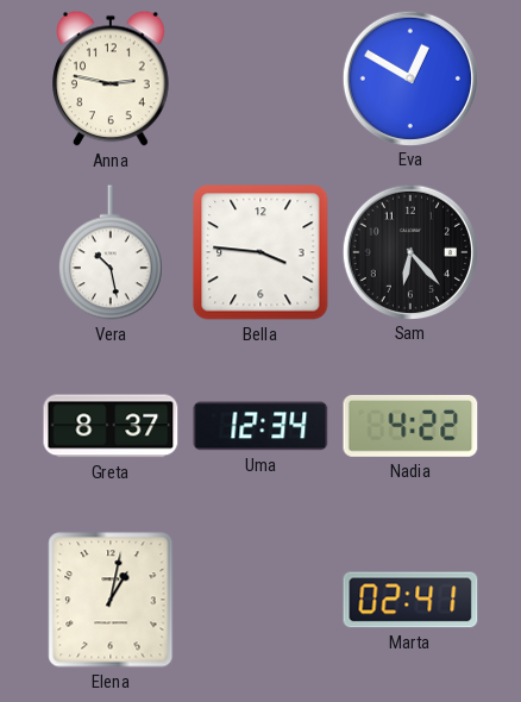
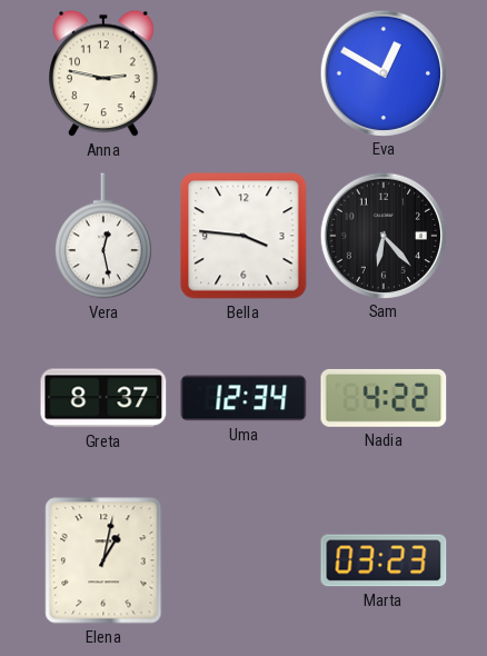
Vera: 10:28 -> 12:28
Marta: 02:41 -> 03:23
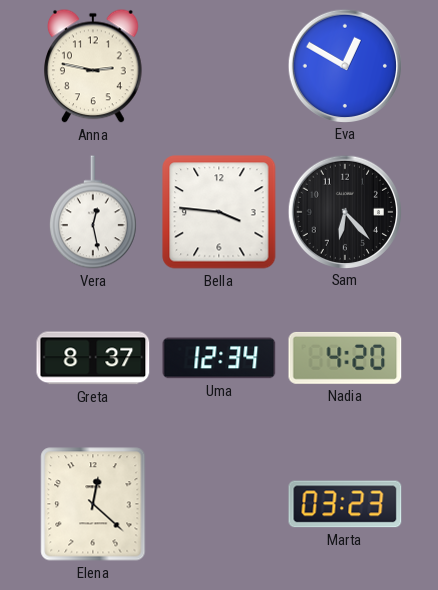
Nadia: 4:22 -> 4:20
Elena: 1:02 -> 12:22
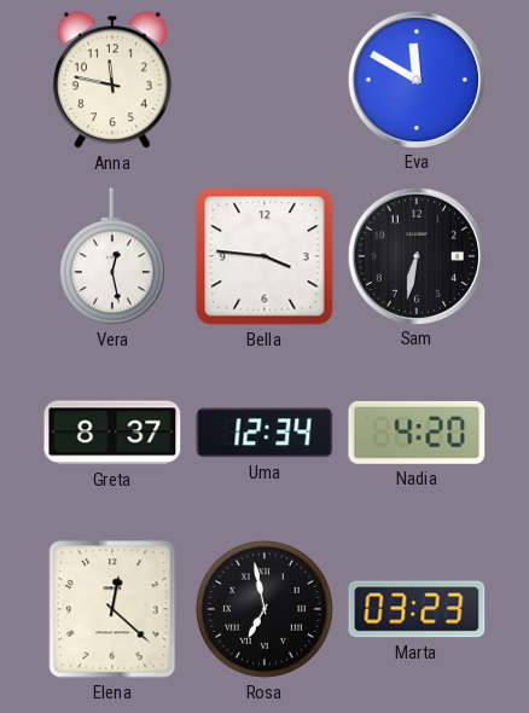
Anna: 2:47 -> 11:47
Eva: 12:50 -> 11:50
Sam: 6:23 -> 6:32
Rosa: none -> 6:58
